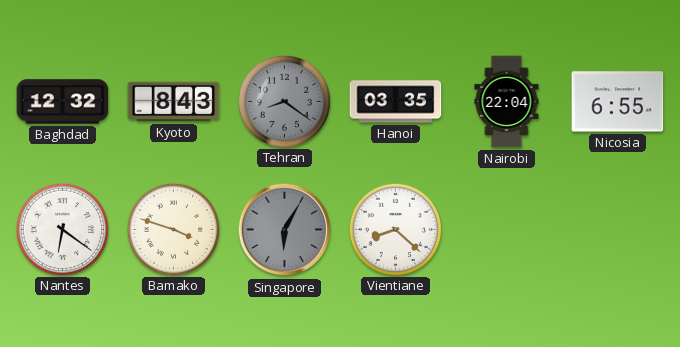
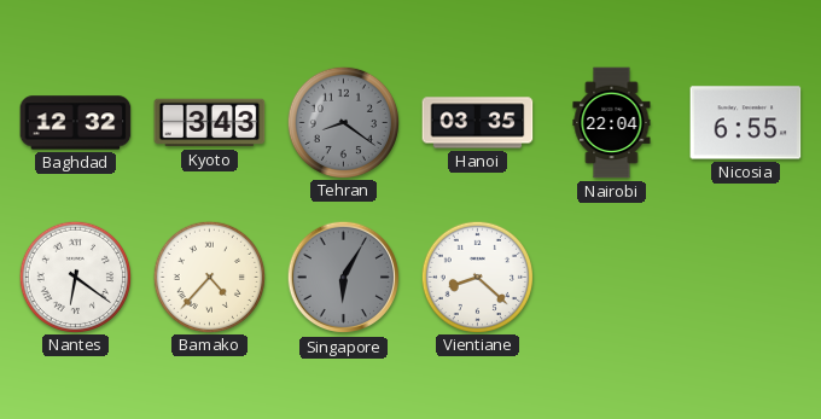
Kyoto: 8:43 -> 3:43
Bamako: 3:48 -> 4:37
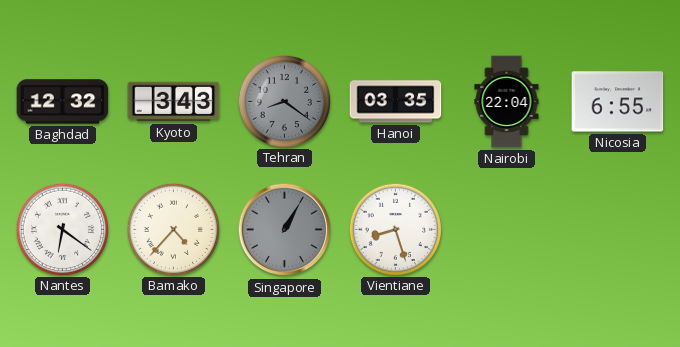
Singapore: 6:05 -> 1:05
Vientiane: 8:22 -> 8:27
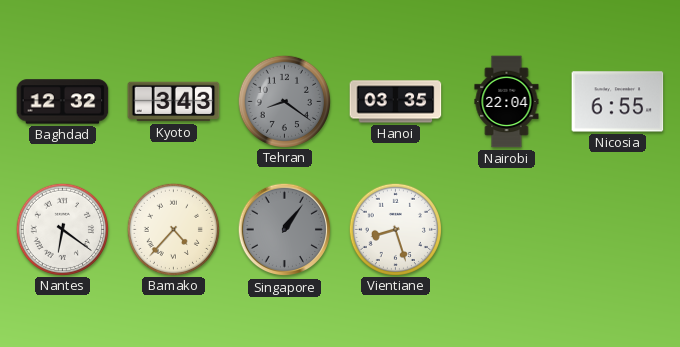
Singapore: 1:05 -> 1:06
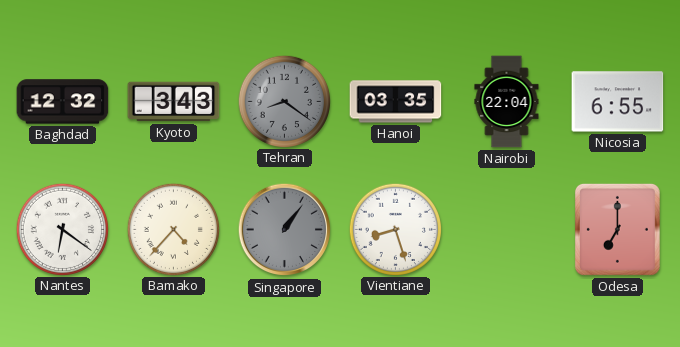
Odesa: none -> 7:00
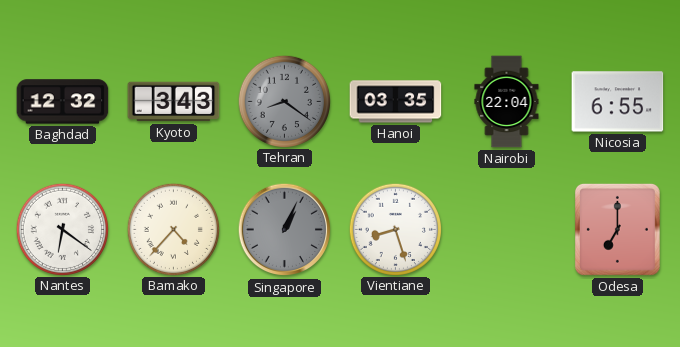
Singapore: 1:06 -> 1:04
